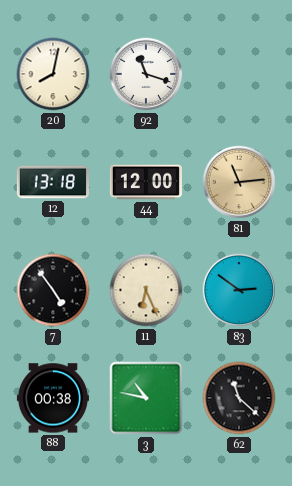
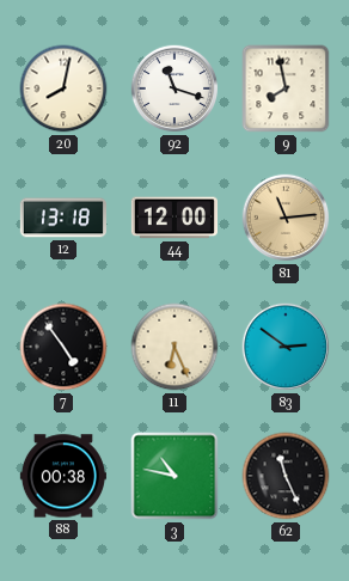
9: none -> 7:58
62: 11:22 -> 11:26
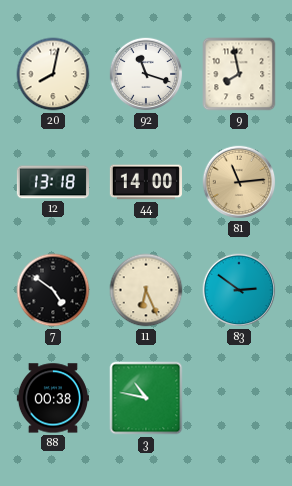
44: 12:00 -> 14:00
7: 4:54 -> 4:51
62: 11:26 -> none
